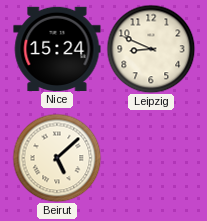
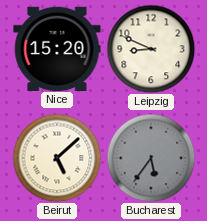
Nice: 15:24 -> 15:20
Bucharest: none -> 5:36
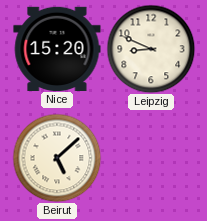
Bucharest: 5:36 -> none
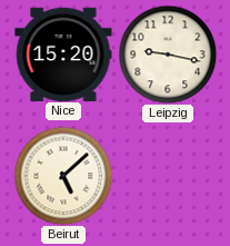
Leipzig: 8:49 -> 9:17
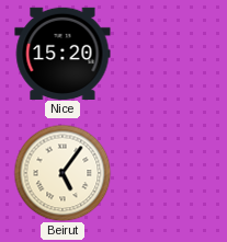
Leipzig: 9:17 -> none
Beirut: 5:08 -> 5:06
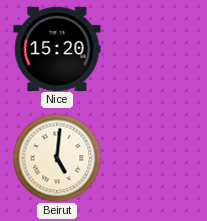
Beirut: 5:06 -> 5:01
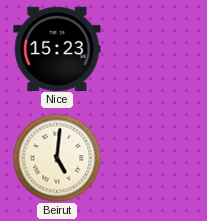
Nice: 15:20 -> 15:23
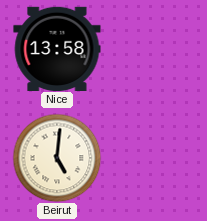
Nice: 15:23 -> 13:58
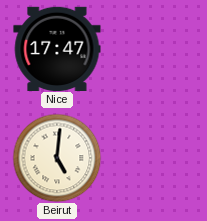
Nice: 13:58 -> 17:47
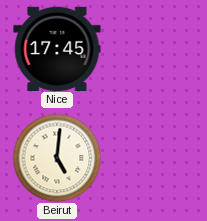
Nice: 17:47 -> 17:45
